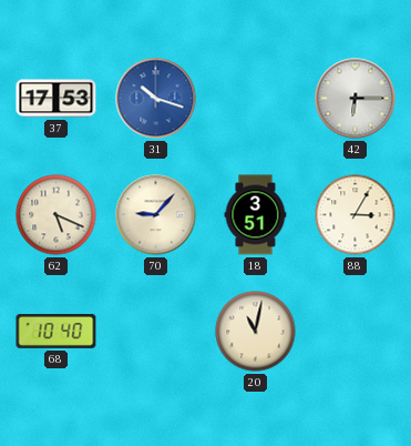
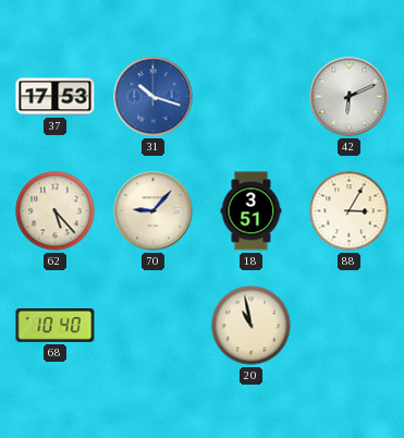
42: 6:15 -> 6:11
62: 5:19 -> 5:23
20: 11:02 -> 10:58
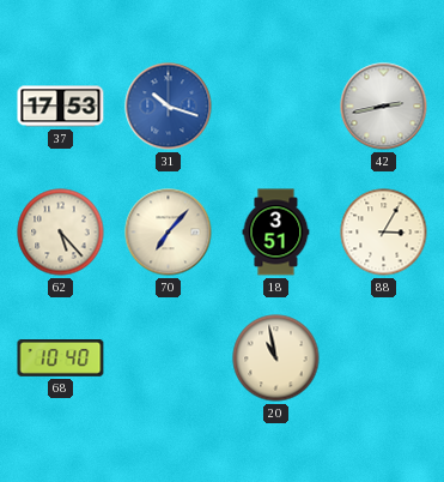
42: 6:11 -> 2:43
70: 9:07 -> 7:07
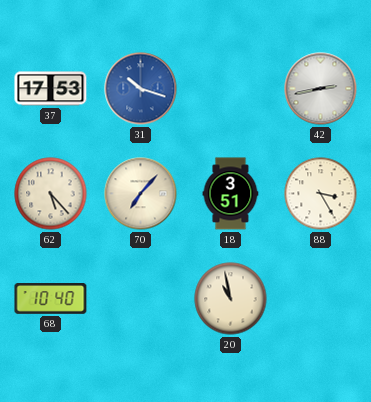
88: 3:05 -> 3:25
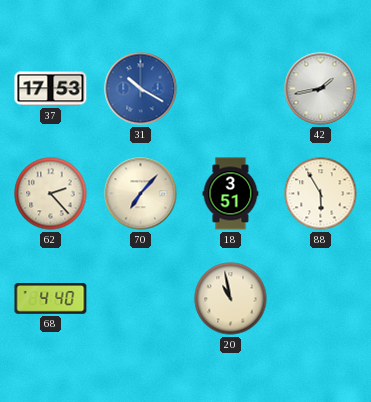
31: 10:18 -> 10:20
42: 2:43 -> 1:43
62: 5:23 -> 2:23
88: 3:25 -> 5:55
68: 10:40 -> 4:40
